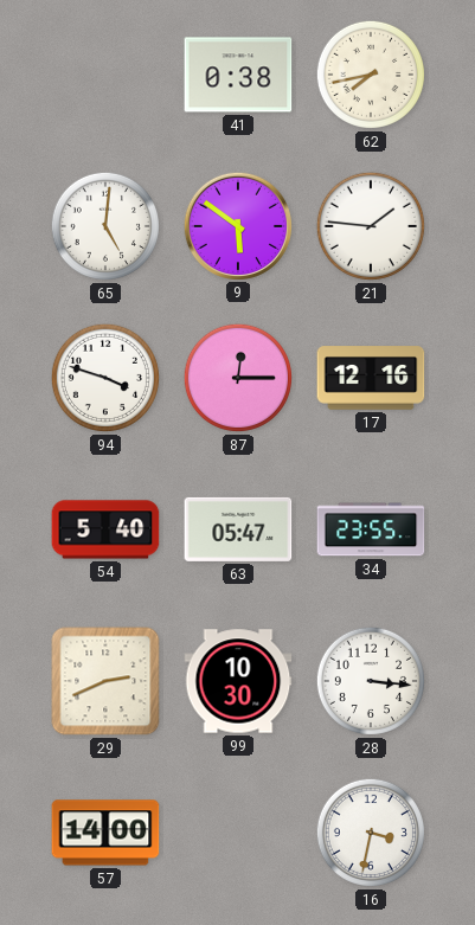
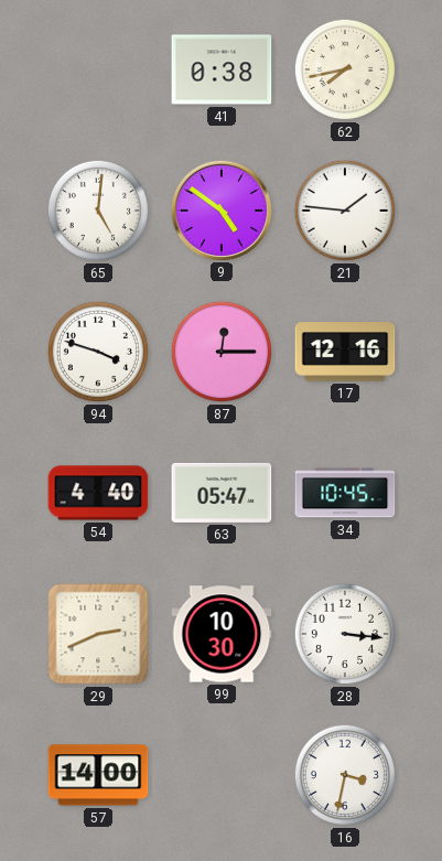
9: 5:51 -> 4:51
54: 5:40 -> 4:40
34: 23:55 -> 10:45
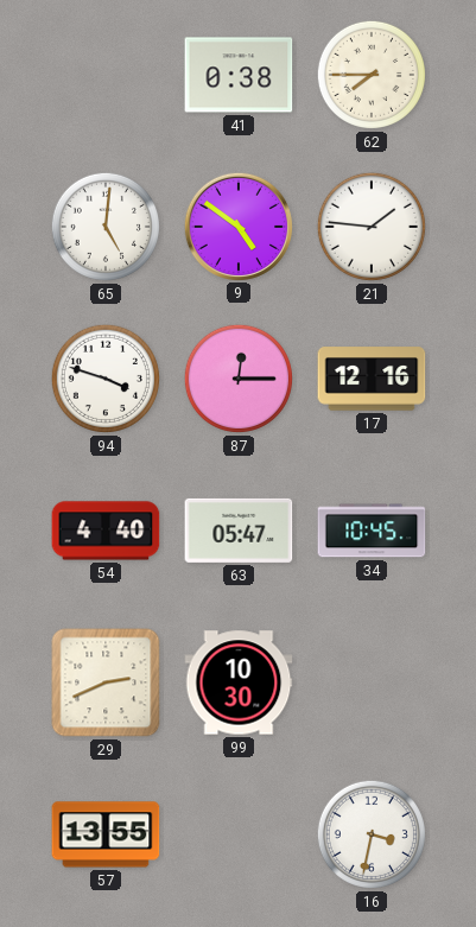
62: 7:43 -> 7:45
28: 3:16 -> none
57: 14:00 -> 13:55
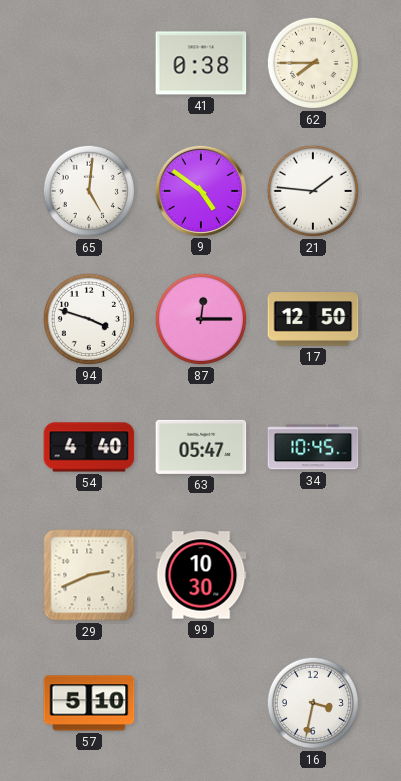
17: 12:16 -> 12:50
57: 13:55 -> 5:10
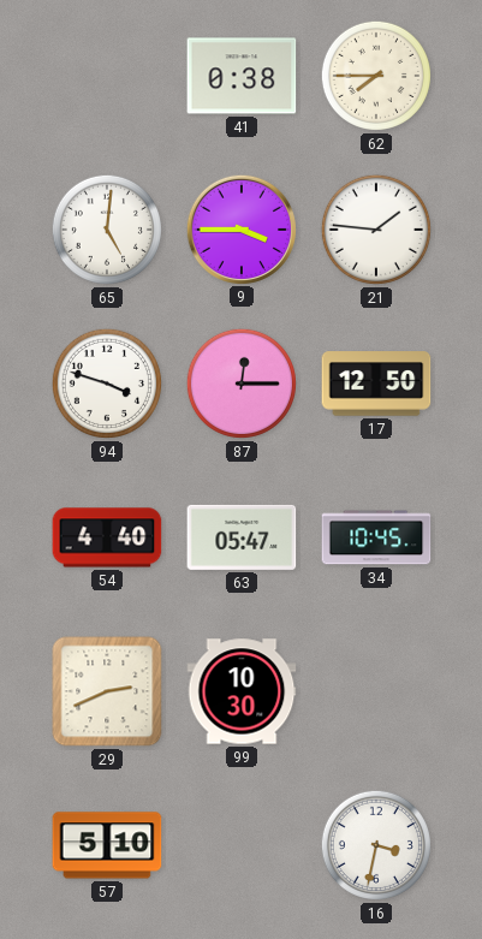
9: 4:51 -> 3:45
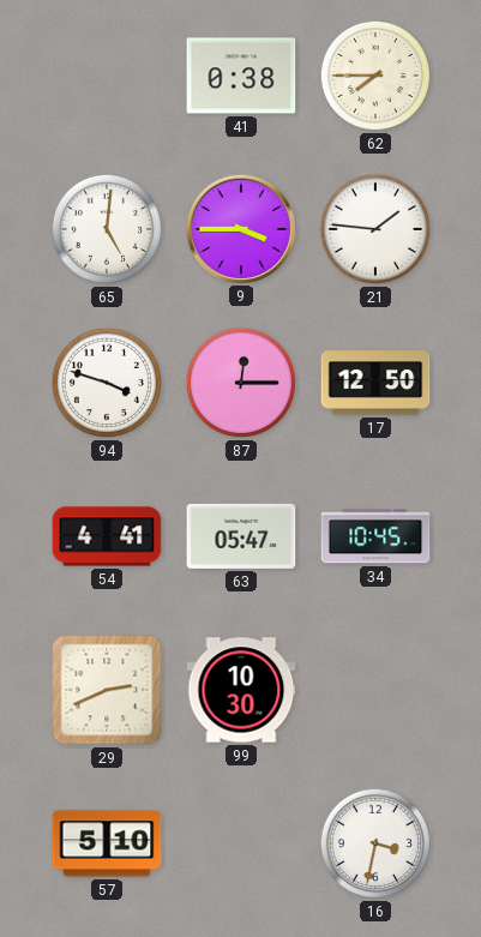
54: 4:40 -> 4:41
